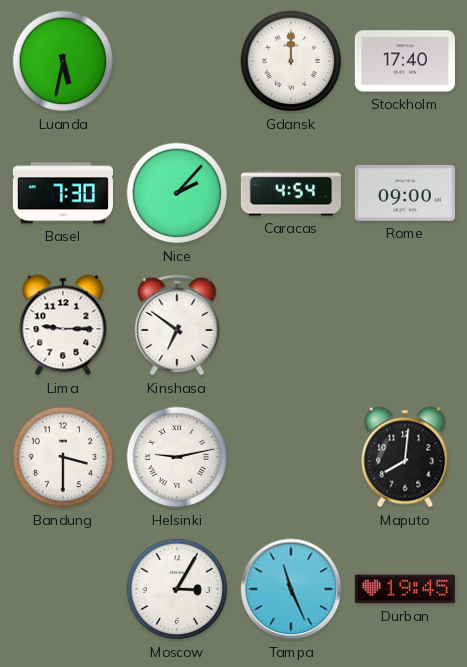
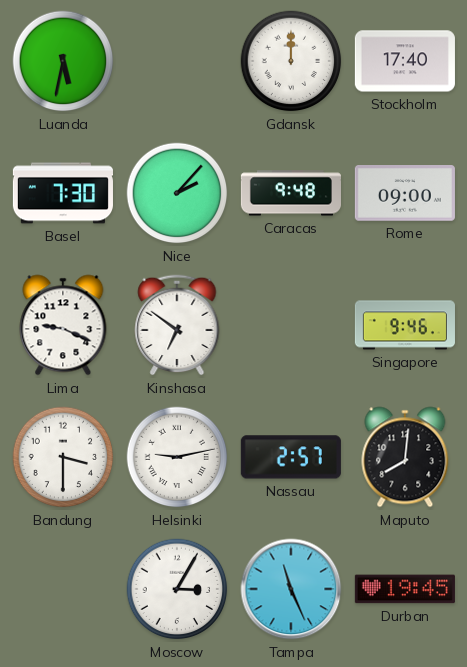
Caracas: 4:54 -> 9:48
Lima: 9:15 -> 9:19
Singapore: none -> 9:46
Nassau: none -> 2:57
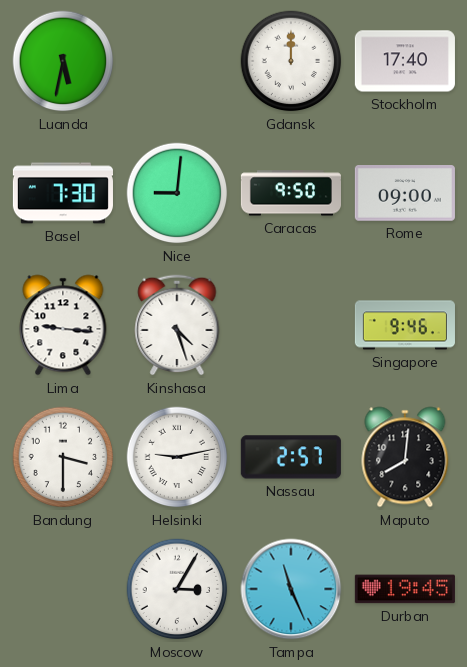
Nice: 2:07 -> 9:01
Caracas: 9:48 -> 9:50
Lima: 9:19 -> 9:16
Kinshasa: 6:51 -> 4:27
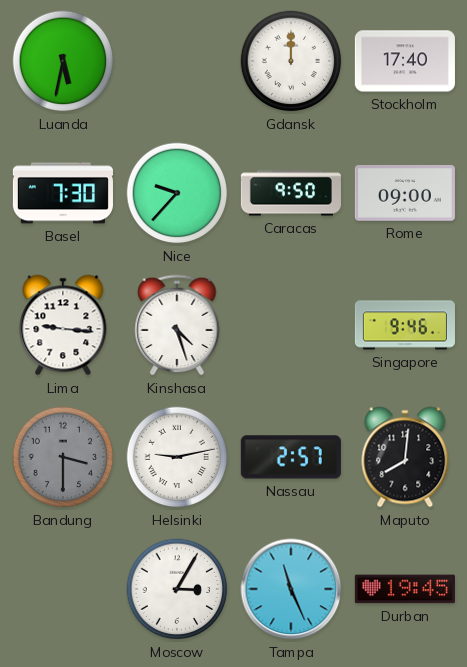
Nice: 9:01 -> 9:37
Bandung dial: white -> grey
